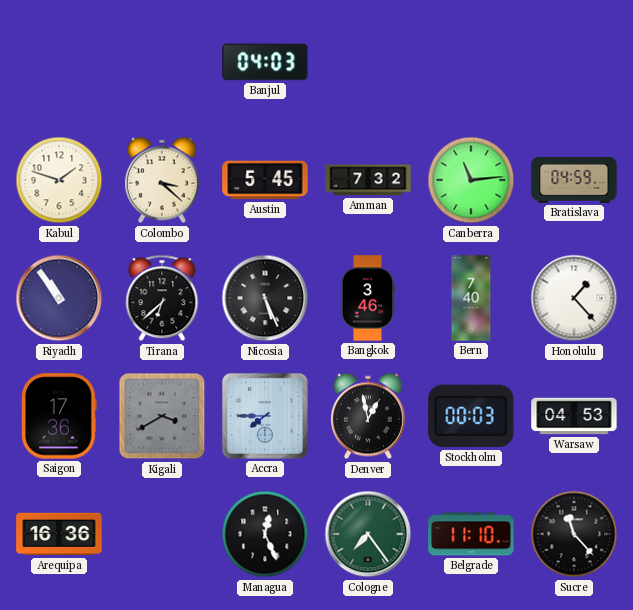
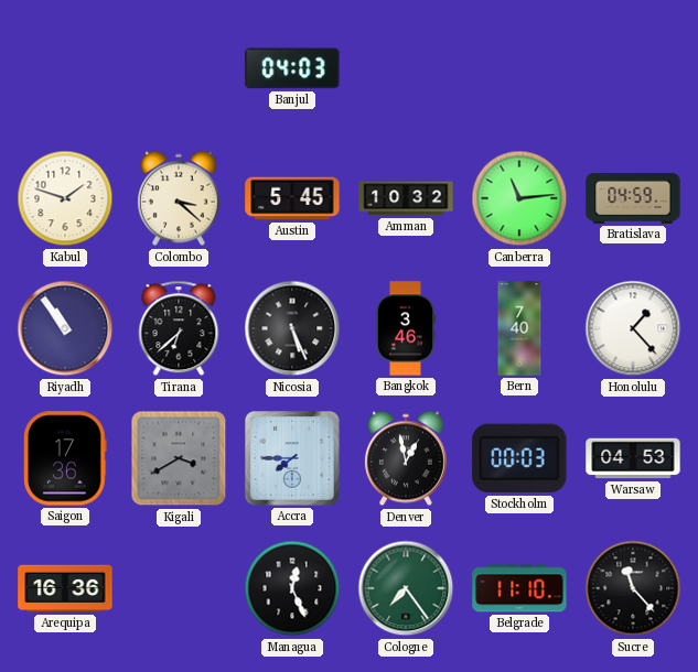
Amman: 7:32 -> 10:32
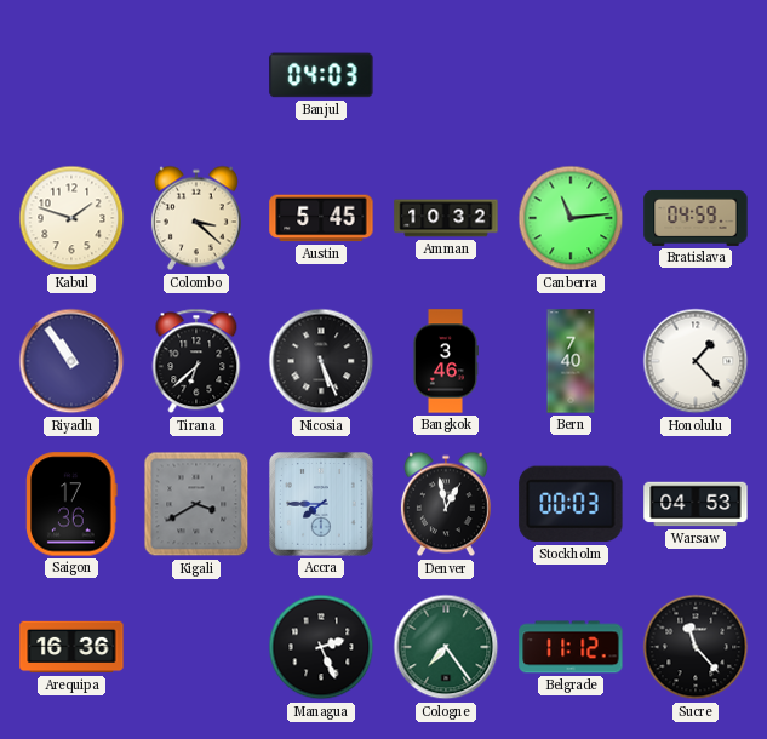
Managua: 12:26 -> 2:26
Belgrade: 11:10 -> 11:12
